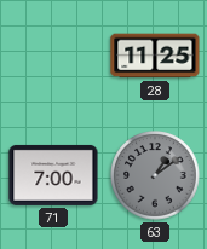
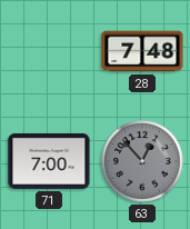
28: 11:25 -> 7:48
63: 1:09 -> 12:53
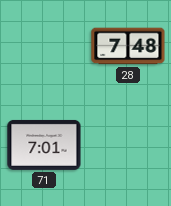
71: 7:00 -> 7:01
63: 12:53 -> none
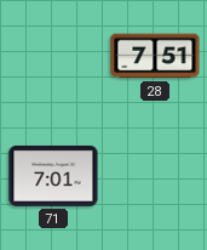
28: 7:48 -> 7:51
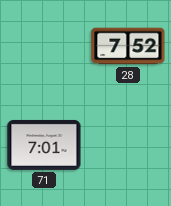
28: 7:51 -> 7:52
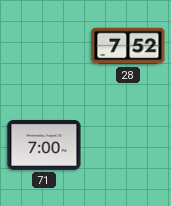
71: 7:01 -> 7:00
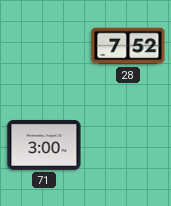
71: 7:00 -> 3:00
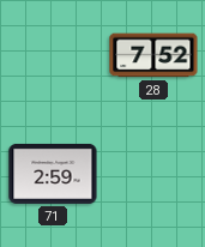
71: 3:00 -> 2:59
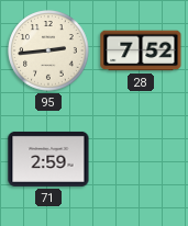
95: none -> 2:44
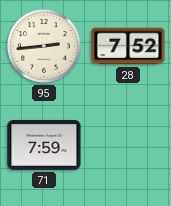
71: 2:59 -> 7:59
